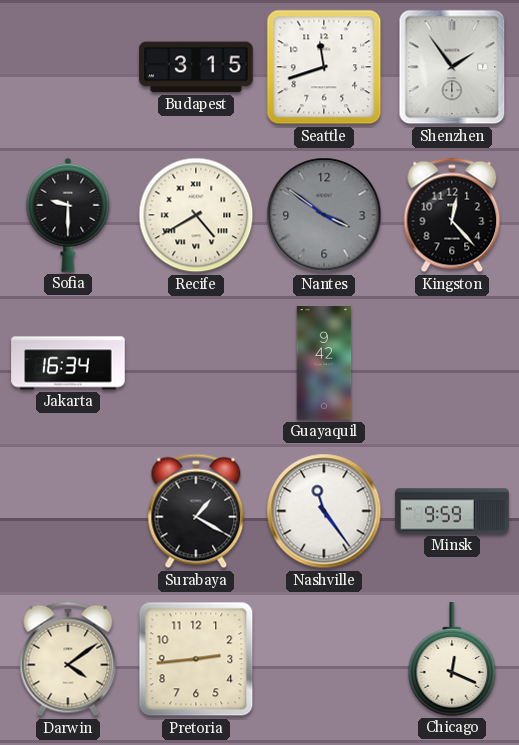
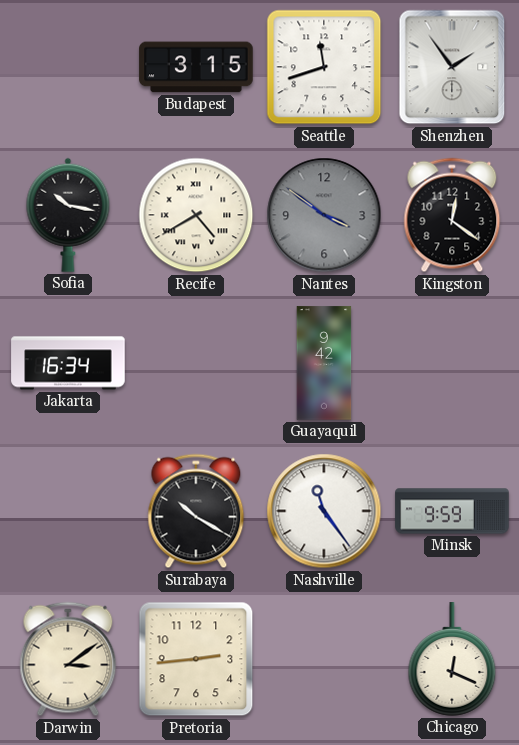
Sofia: 9:30 -> 10:17
Kingston: 12:23 -> 12:21
Surabaya: 1:20 -> 10:20
Darwin: 4:09 -> 3:09
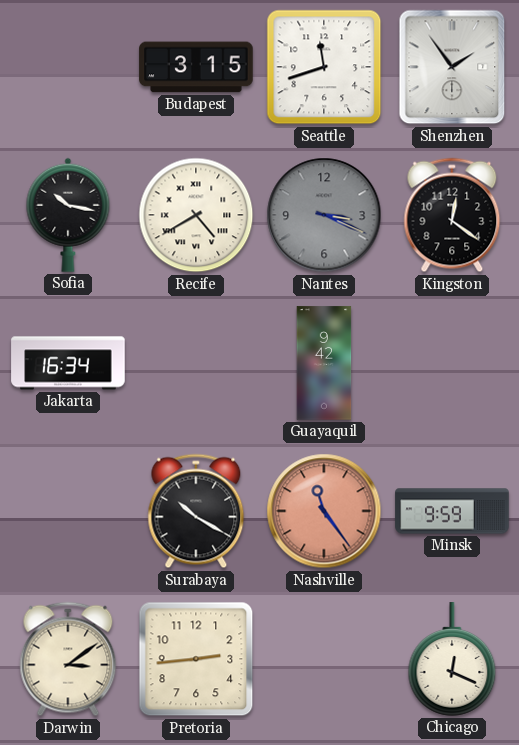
Nantes: 3:51 -> 3:19
Nashville dial: white -> salmon
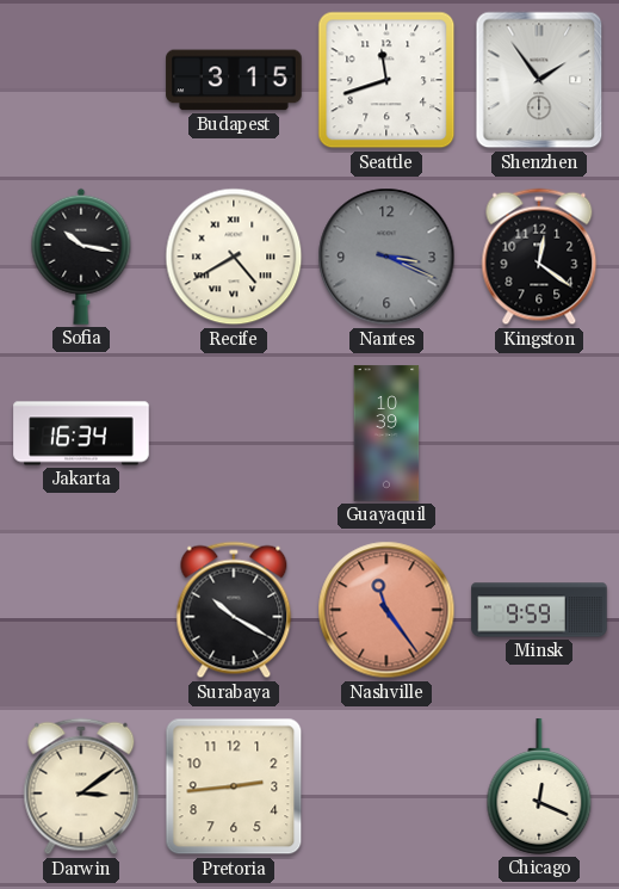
Guayaquil: 9:42 -> 10:39
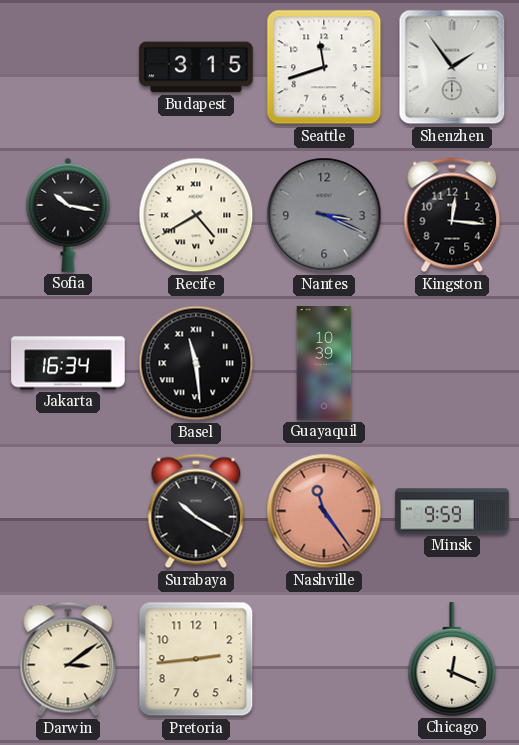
Kingston: 12:21 -> 12:16
Basel: none -> 11:29
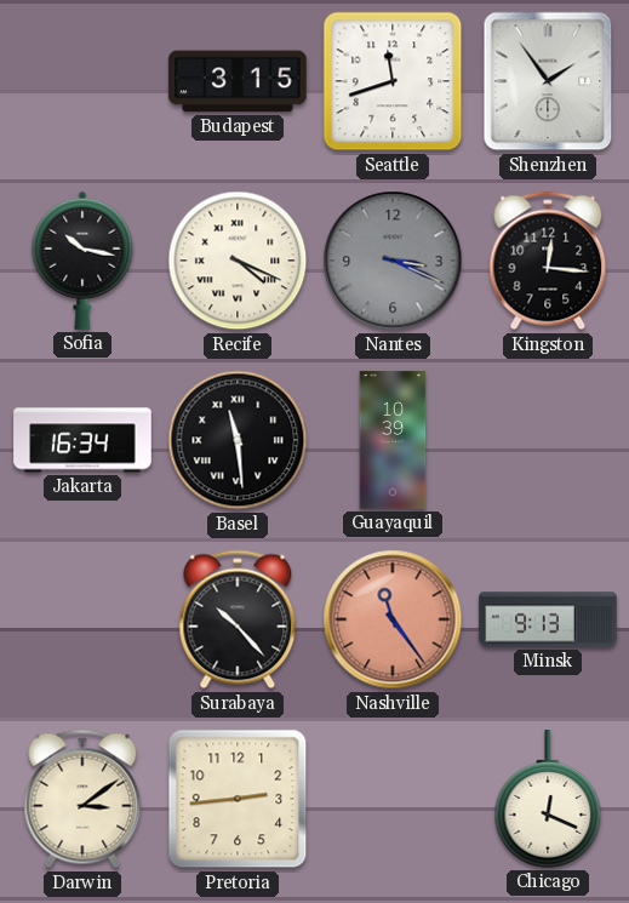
Recife: 4:40 -> 4:19
Surabaya: 10:20 -> 10:23
Minsk: 9:59 -> 9:13
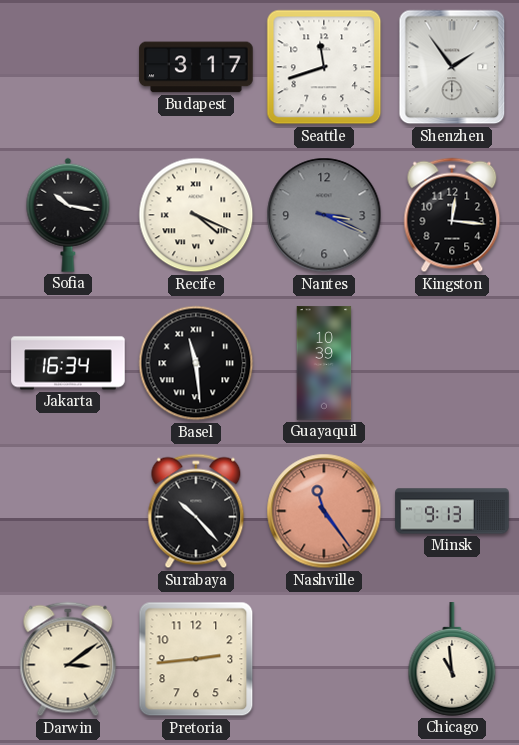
Budapest: 3:15 -> 3:17
Chicago: 12:19 -> 10:59
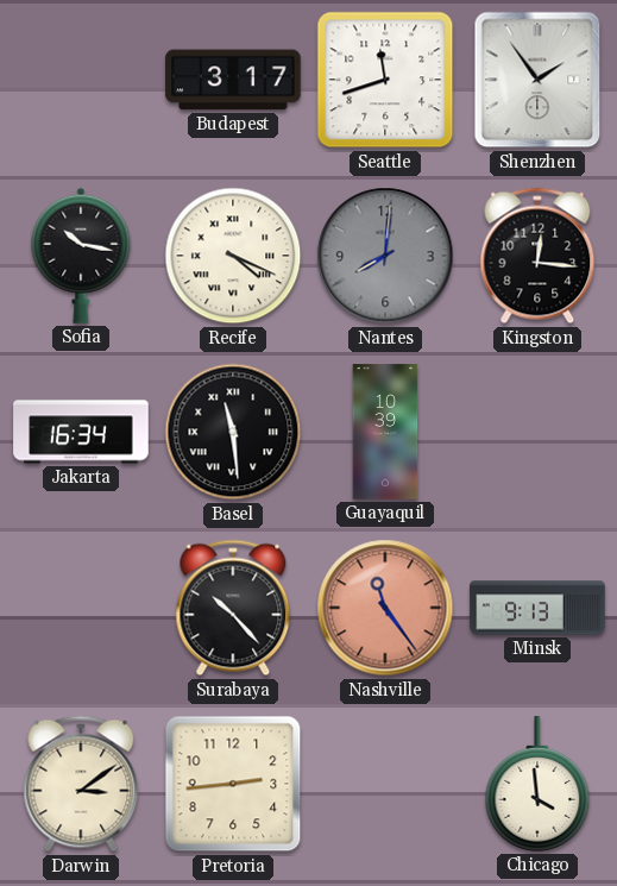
Nantes: 3:19 -> 8:01
Chicago: 10:59 -> 3:59
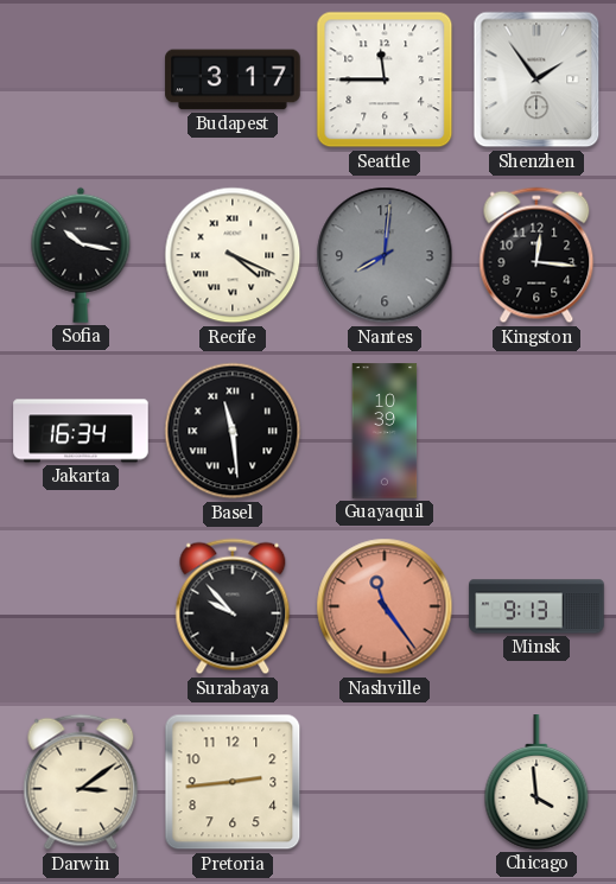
Seattle: 11:42 -> 11:45
Surabaya: 10:23 -> 9:53
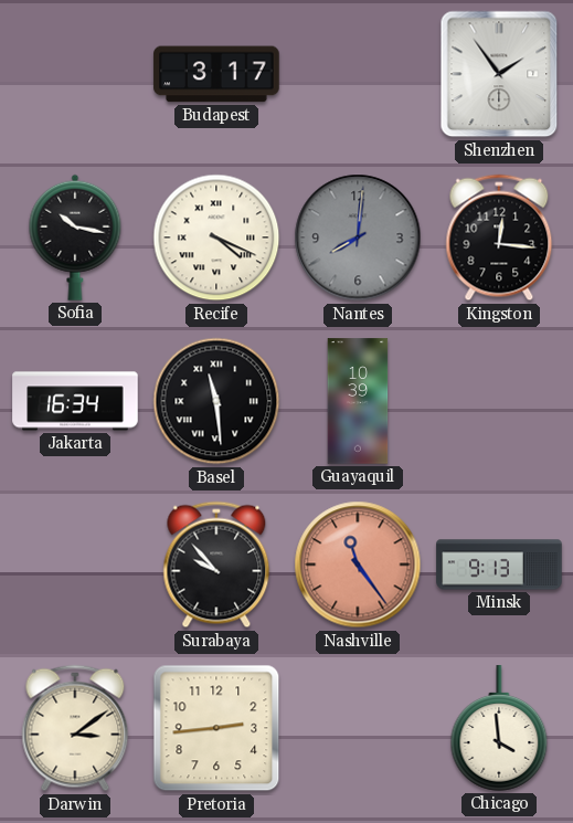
Seattle: 11:45 -> none
